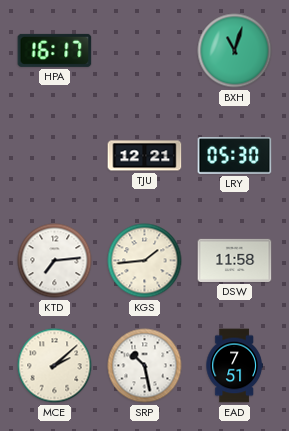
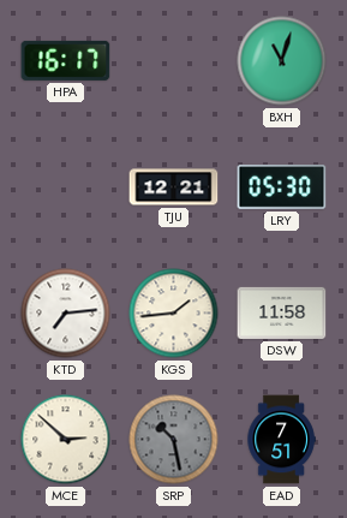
MCE: 2:08 -> 2:52
SRP dial: white -> grey
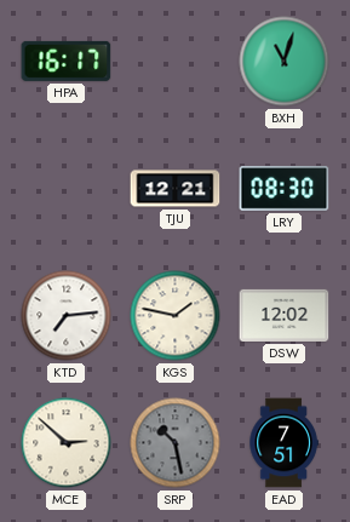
LRY: 05:30 -> 08:30
KGS: 1:44 -> 1:47
DSW: 11:58 -> 12:02
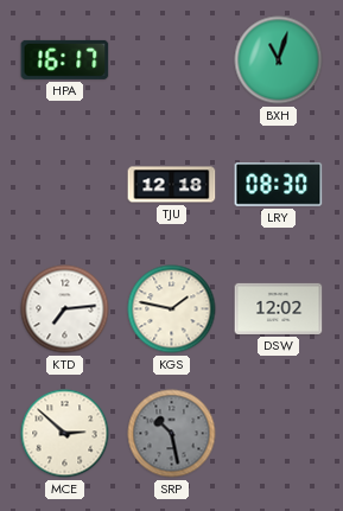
TJU: 12:21 -> 12:18
EAD: 7:51 -> none
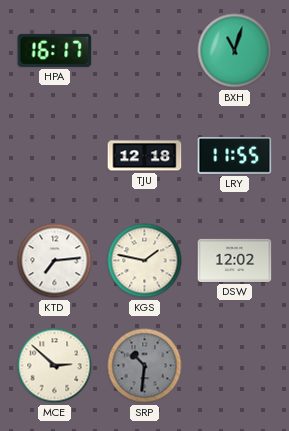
LRY: 08:30 -> 11:55
SRP: 10:28 -> 10:31
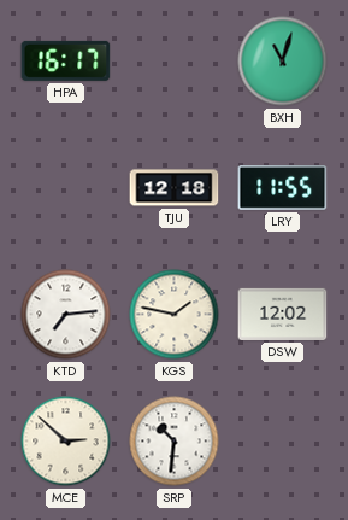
SRP dial: grey -> white
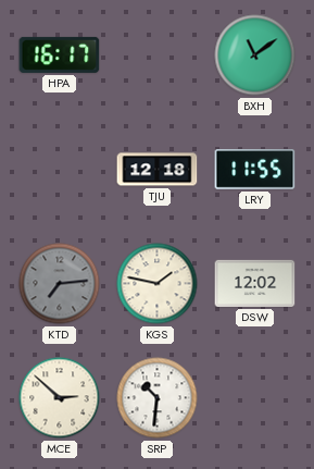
BXH: 11:03 -> 11:09
KTD dial: white -> grey
